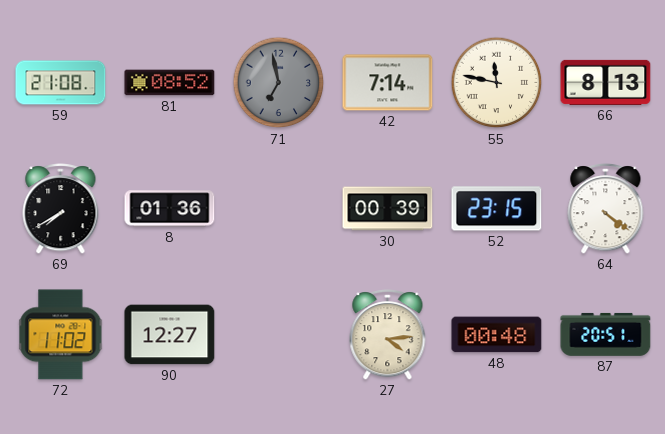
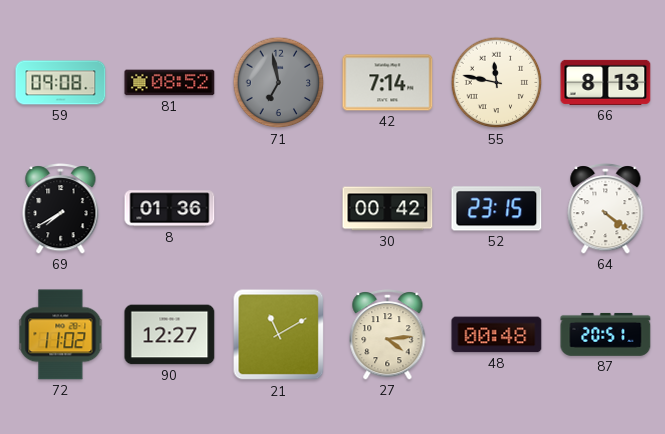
59: 21:08 -> 09:08
30: 00:39 -> 00:42
21: none -> 11:10
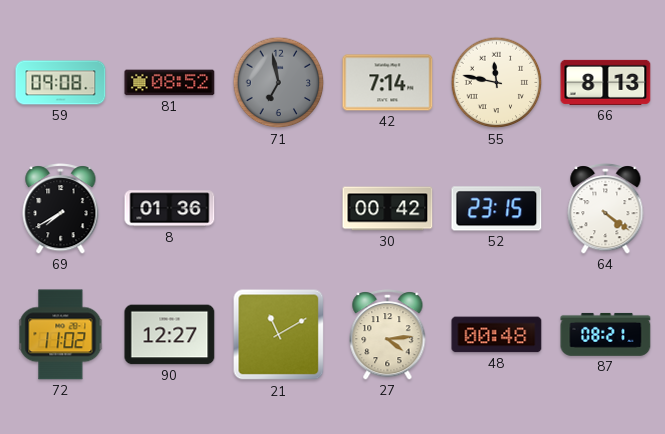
87: 20:51 -> 08:21
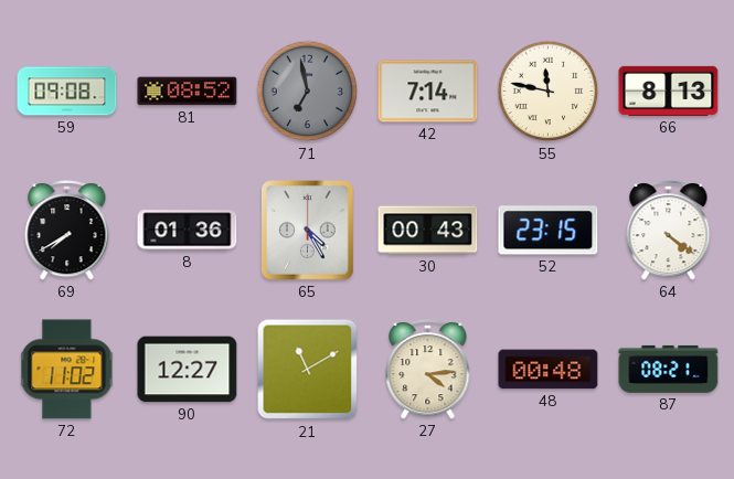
65: none -> 4:25
30: 00:42 -> 00:43
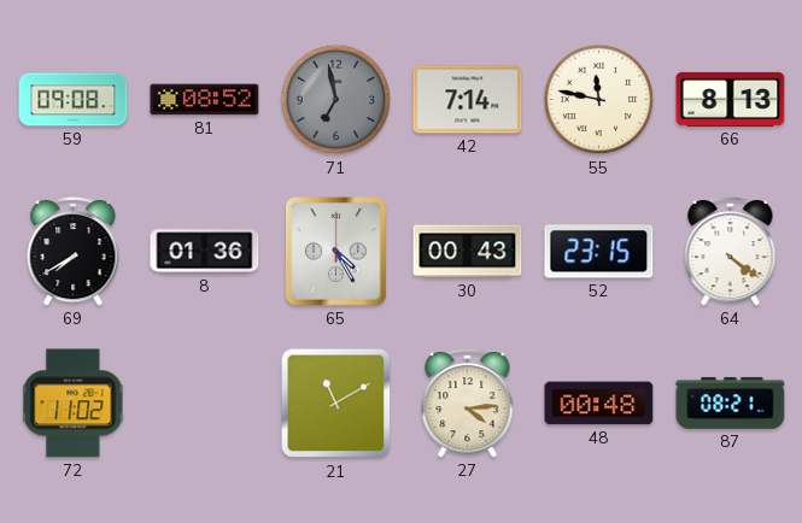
90: 12:27 -> none
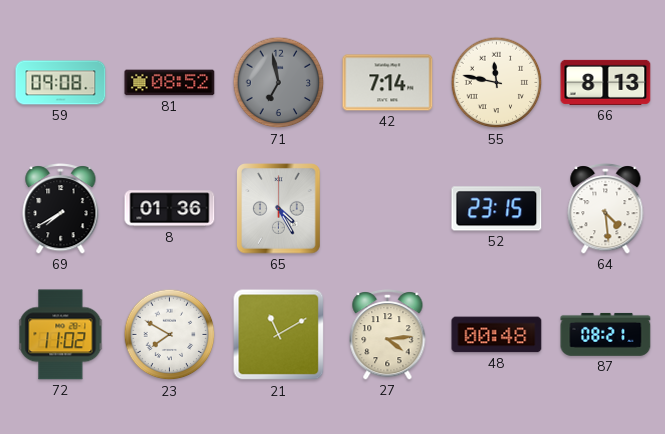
30: 00:43 -> none
64: 4:21 -> 4:29
23: none -> 7:50
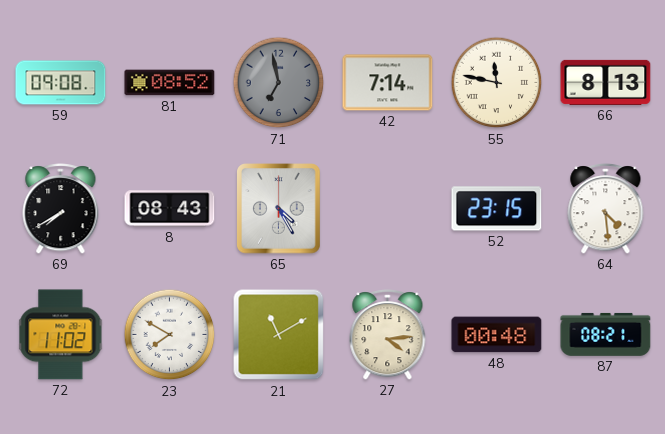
8: 01:36 -> 08:43
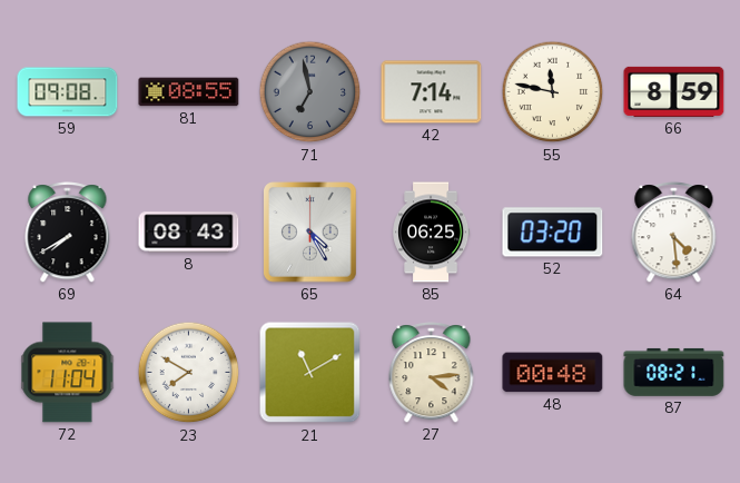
81: 08:52 -> 08:55
66: 8:13 -> 8:59
85: none -> 06:25
52: 23:15 -> 03:20
72: 11:02 -> 11:04
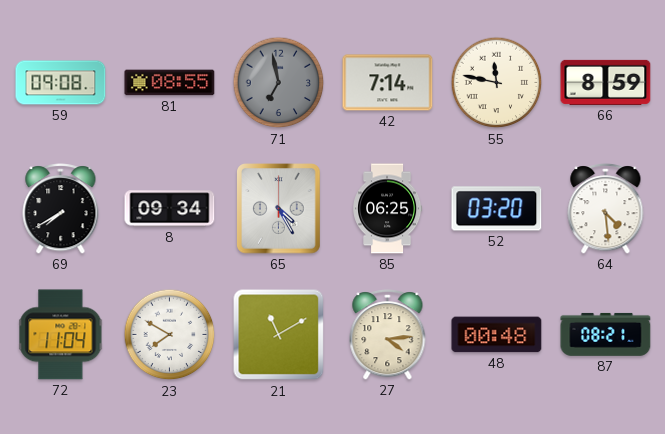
8: 08:43 -> 09:34
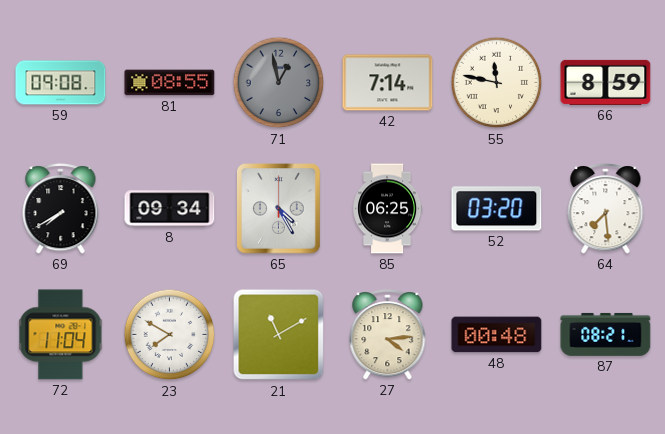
71: 6:58 -> 12:58
64: 4:29 -> 7:29
